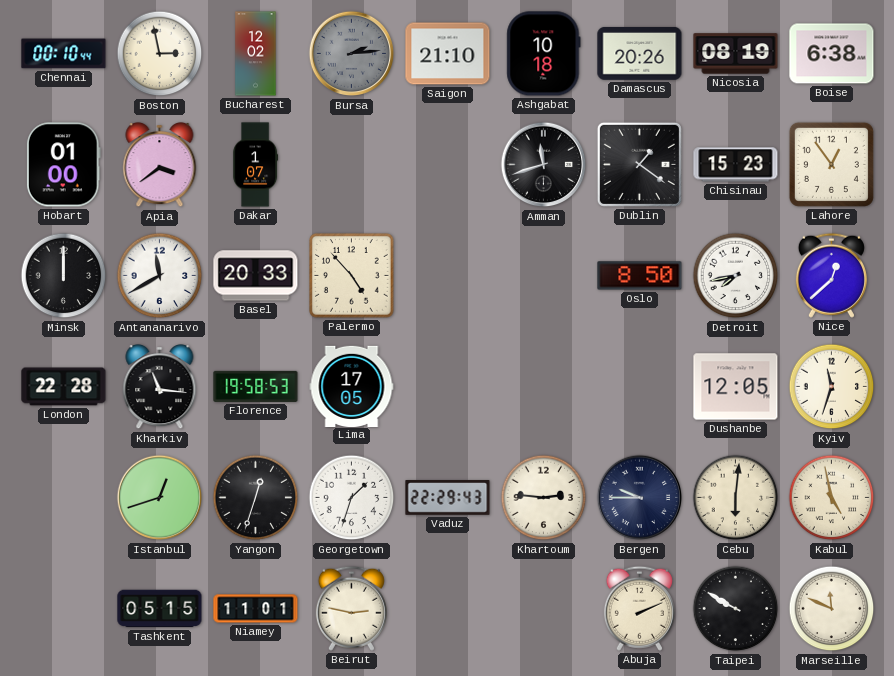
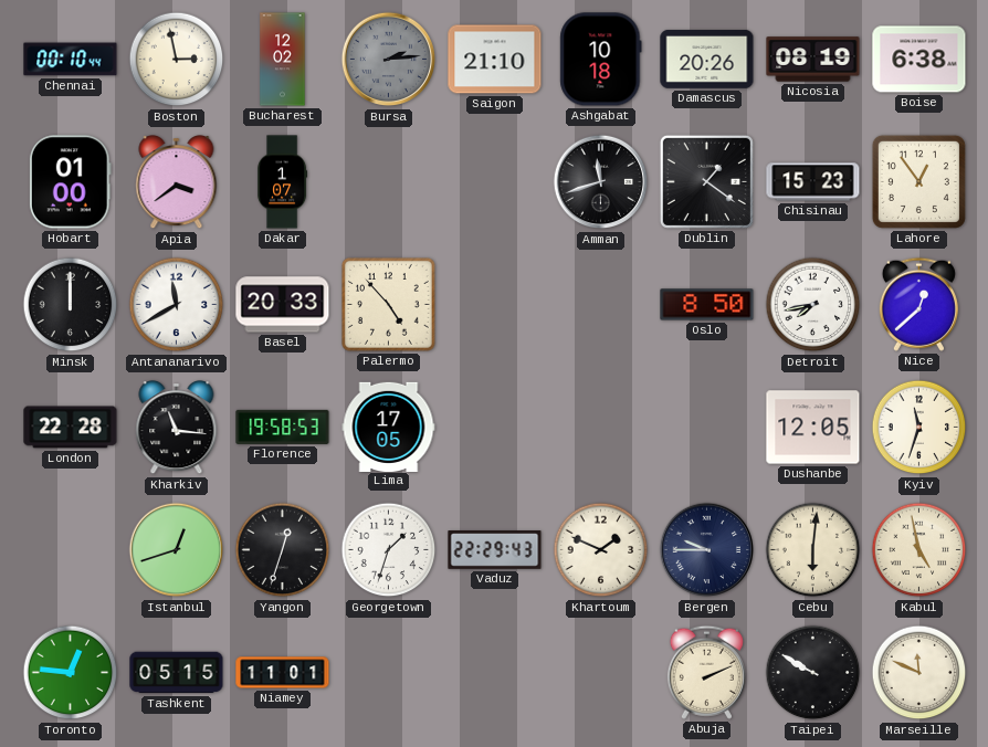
Khartoum: 2:46 -> 1:49
Toronto: none -> 12:46
Beirut: 2:47 -> none
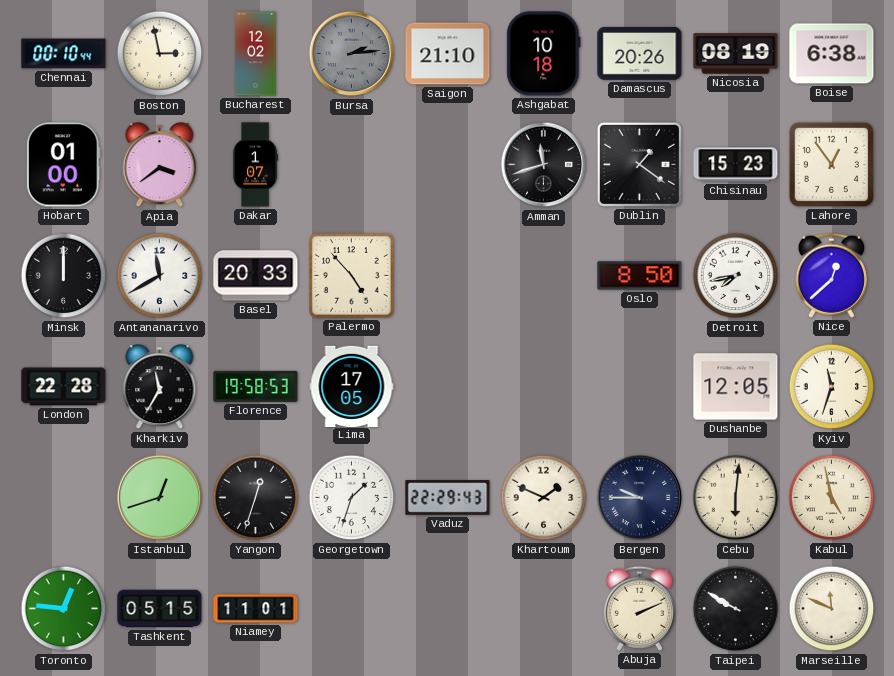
Kharkiv: 11:16 -> 11:35
